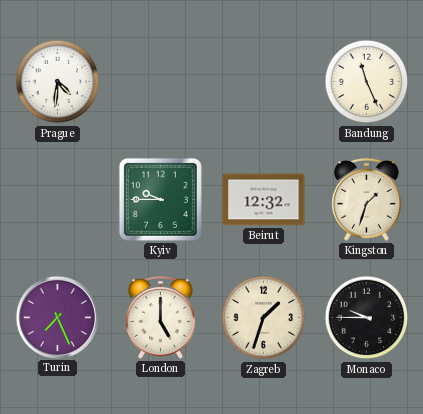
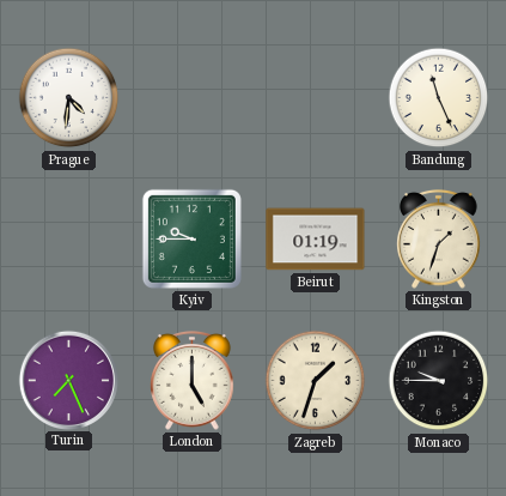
Beirut: 12:32 -> 01:19
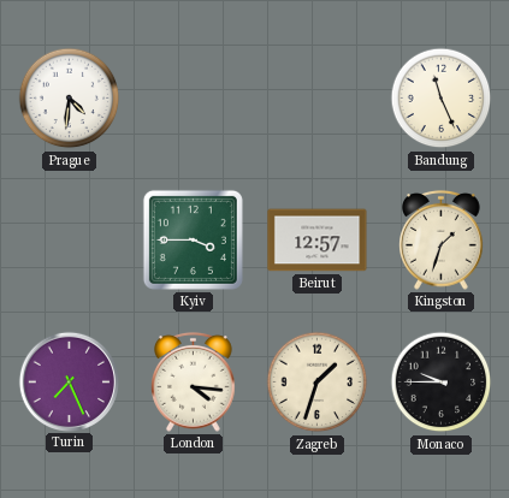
Kyiv: 9:45 -> 3:45
Beirut: 01:19 -> 12:57
London: 5:00 -> 4:16
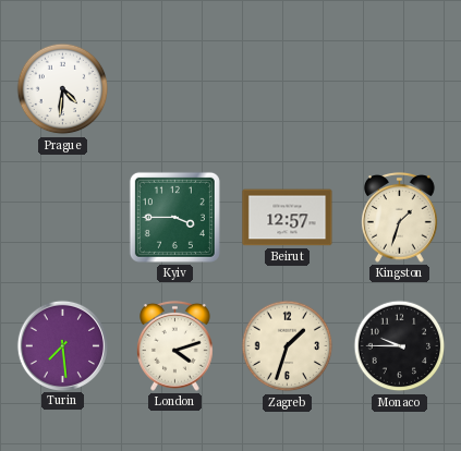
Bandung: 11:26 -> none
Turin: 7:26 -> 7:29
London: 4:16 -> 4:12
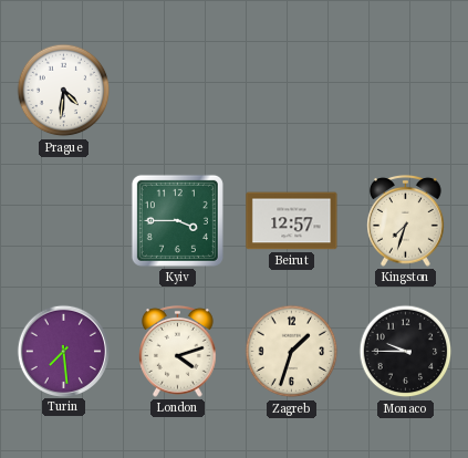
Kingston: 1:33 -> 7:33
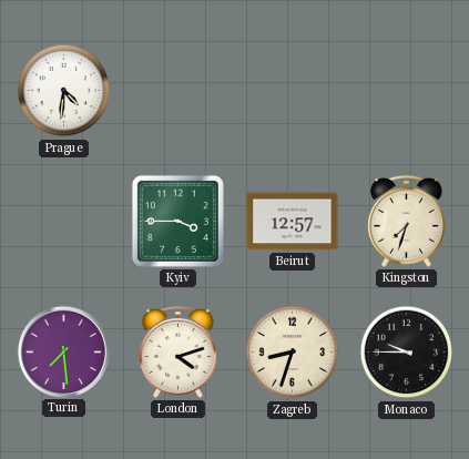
Zagreb: 1:33 -> 8:33
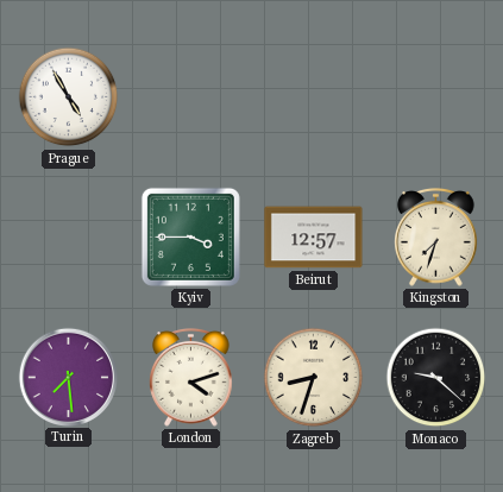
Prague: 4:31 -> 4:55
Monaco: 9:45 -> 9:22
